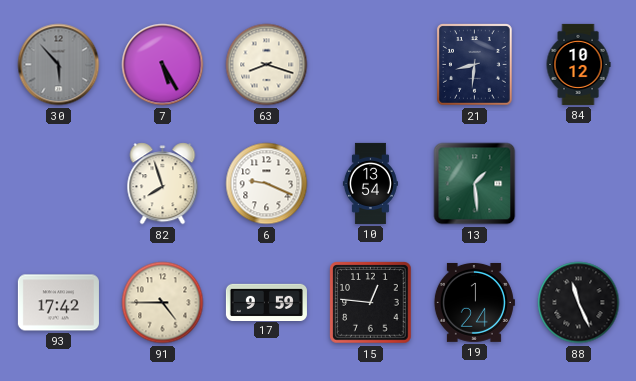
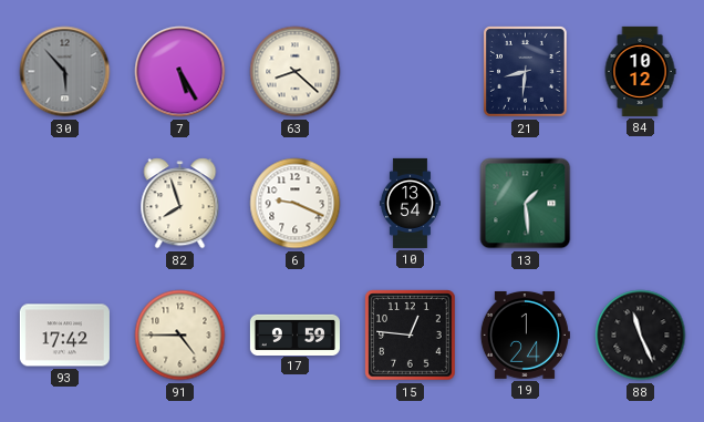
63: 8:18 -> 8:22
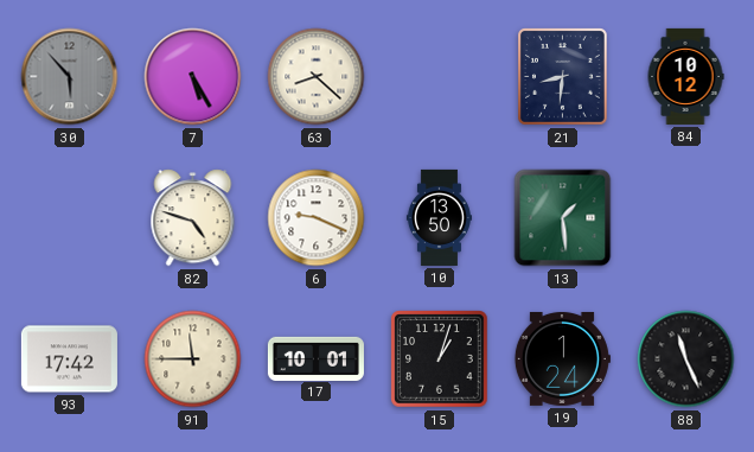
82: 7:57 -> 4:48
10: 13:54 -> 13:50
91: 4:45 -> 11:45
17: 9:59 -> 10:01
15: 12:46 -> 1:03
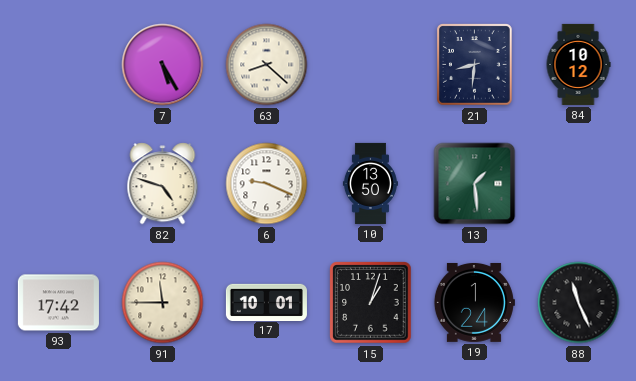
30: 5:53 -> none
